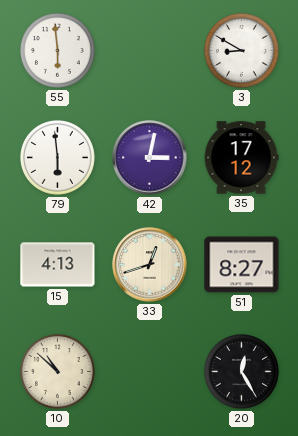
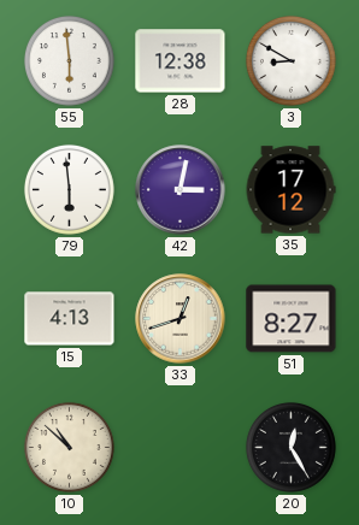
28: none -> 12:38
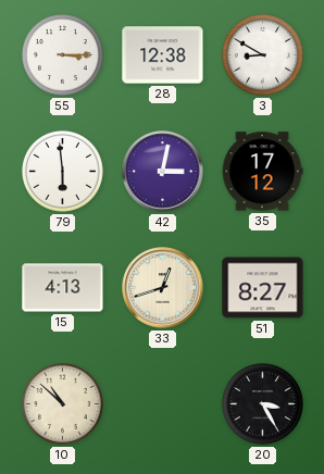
55: 5:59 -> 3:15
20: 12:25 -> 3:25
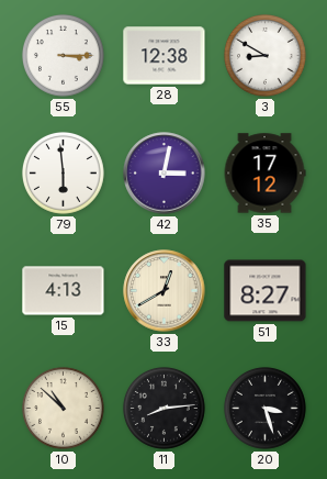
33: 12:42 -> 12:40
11: none -> 8:14
20: 3:25 -> 3:27
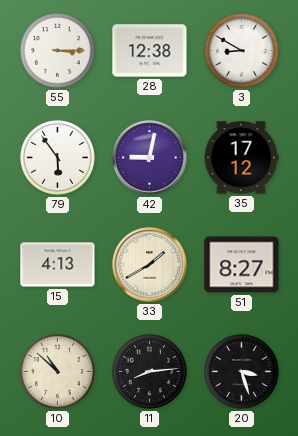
79: 5:59 -> 5:54
42: 3:02 -> 9:02
33: 12:40 -> 1:40
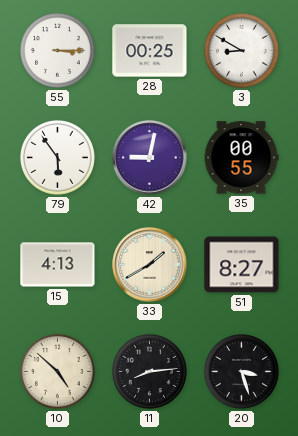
28: 12:38 -> 00:25
35: 17:12 -> 00:55
10: 10:52 -> 4:52
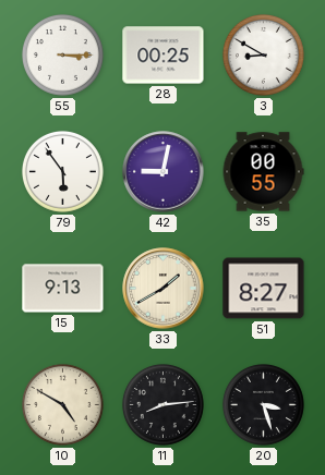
15: 4:13 -> 9:13
10: 4:52 -> 4:50
